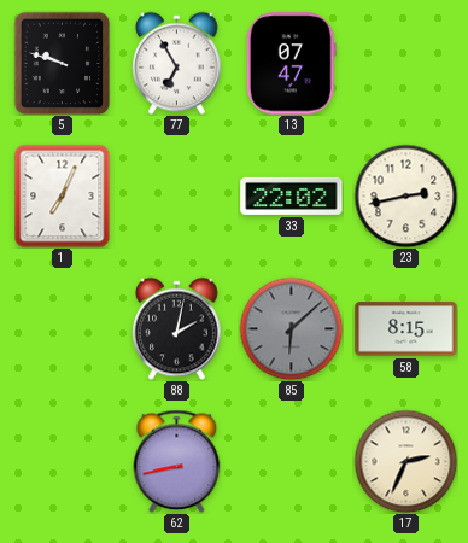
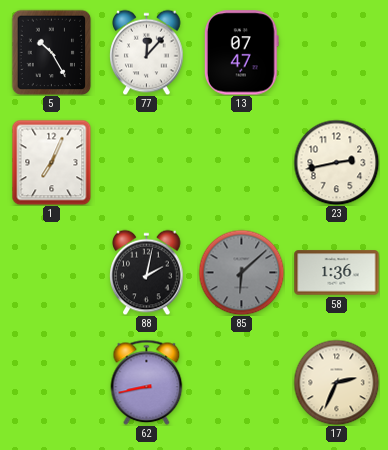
5: 9:48 -> 10:25
77: 6:55 -> 12:07
33: 22:02 -> none
58: 8:15 -> 1:36
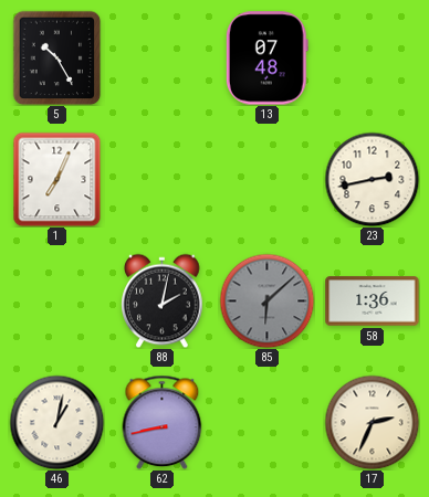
77: 12:07 -> none
13: 07:47 -> 07:48
46: none -> 1:02
